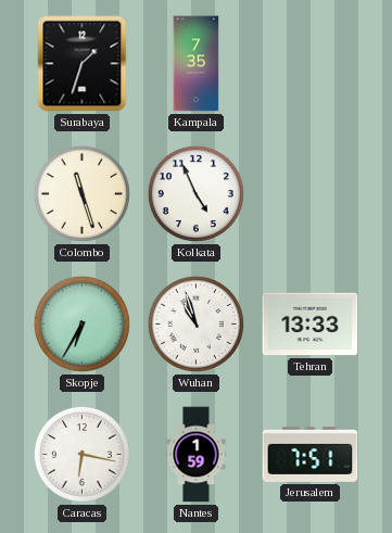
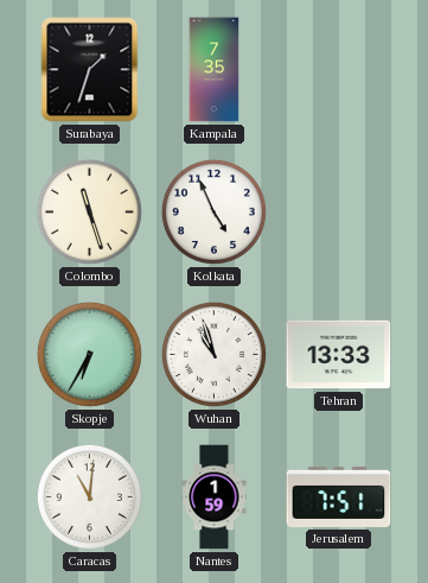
Caracas: 6:17 -> 11:01
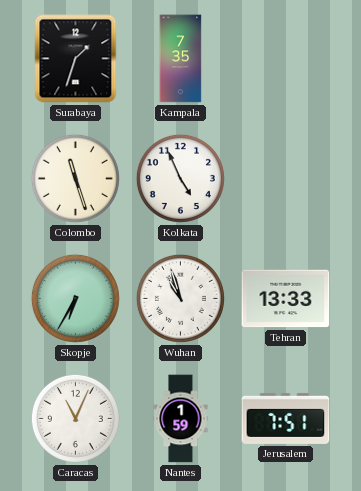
Caracas: 11:01 -> 11:04
